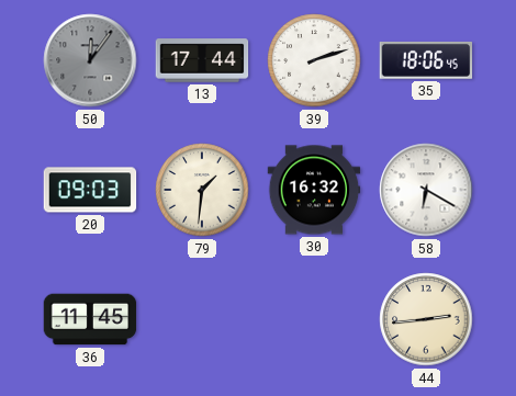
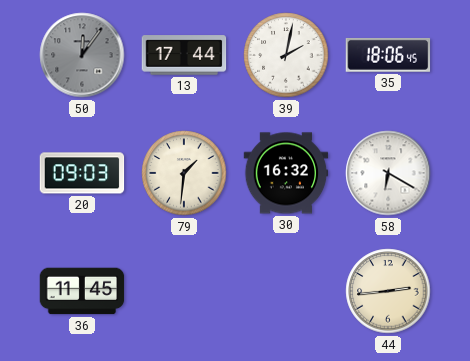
39: 2:12 -> 2:02
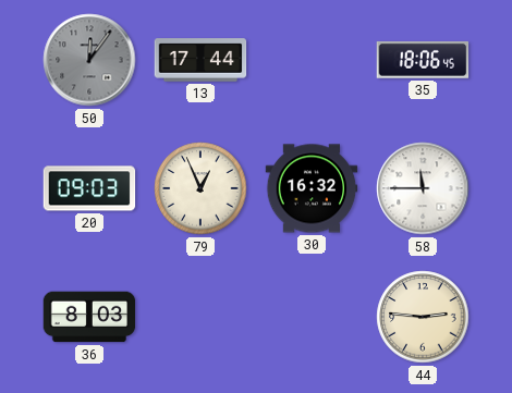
39: 2:02 -> none
79: 1:31 -> 12:56
58: 6:20 -> 11:45
36: 11:45 -> 8:03
44: 2:44 -> 2:46
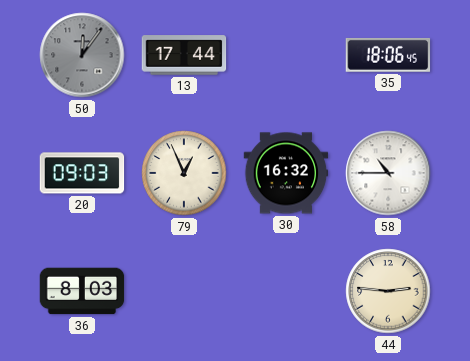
58: 11:45 -> 10:45
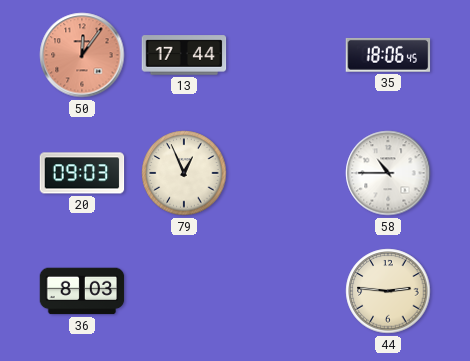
50 dial: grey -> salmon
30: 16:32 -> none
